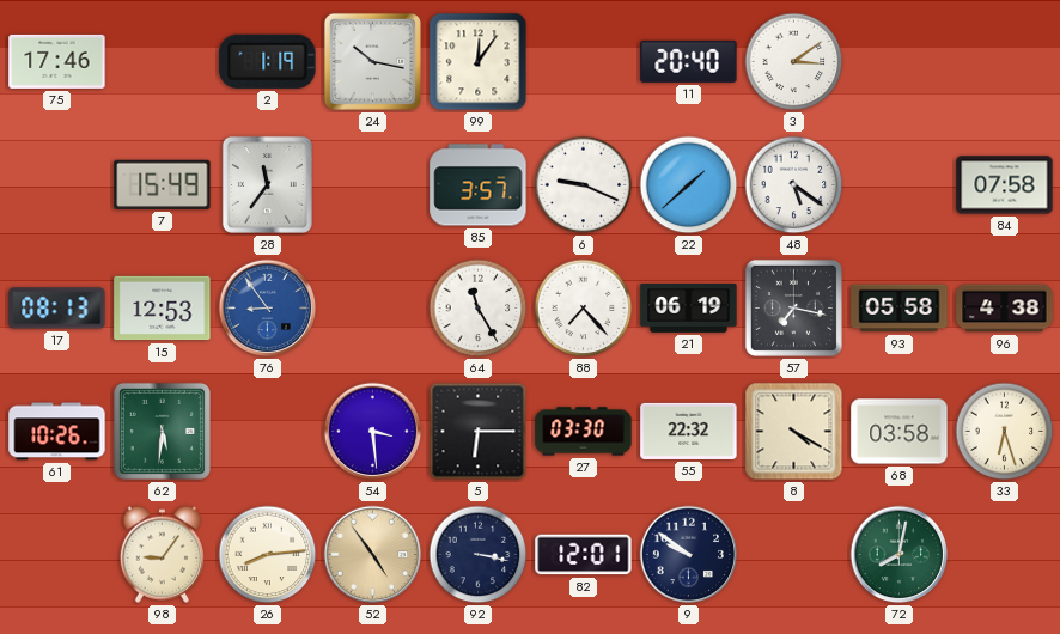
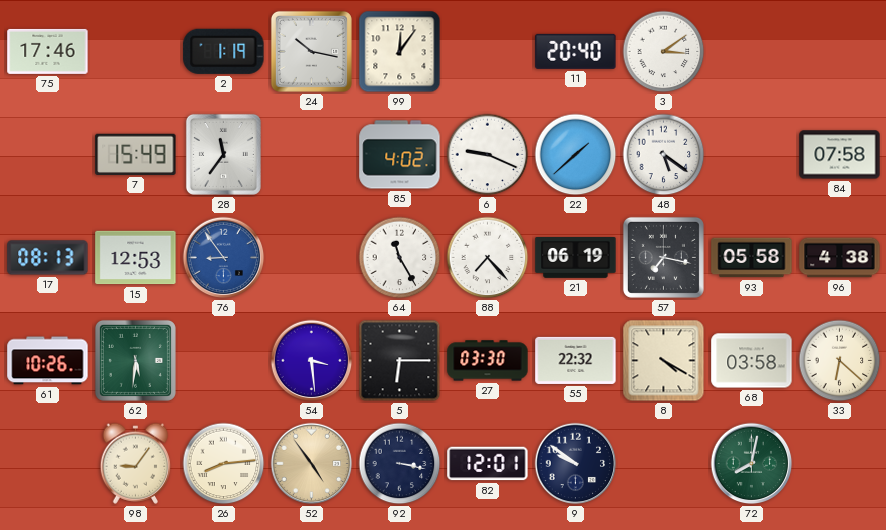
85: 3:57 -> 4:02
33: 6:27 -> 6:22
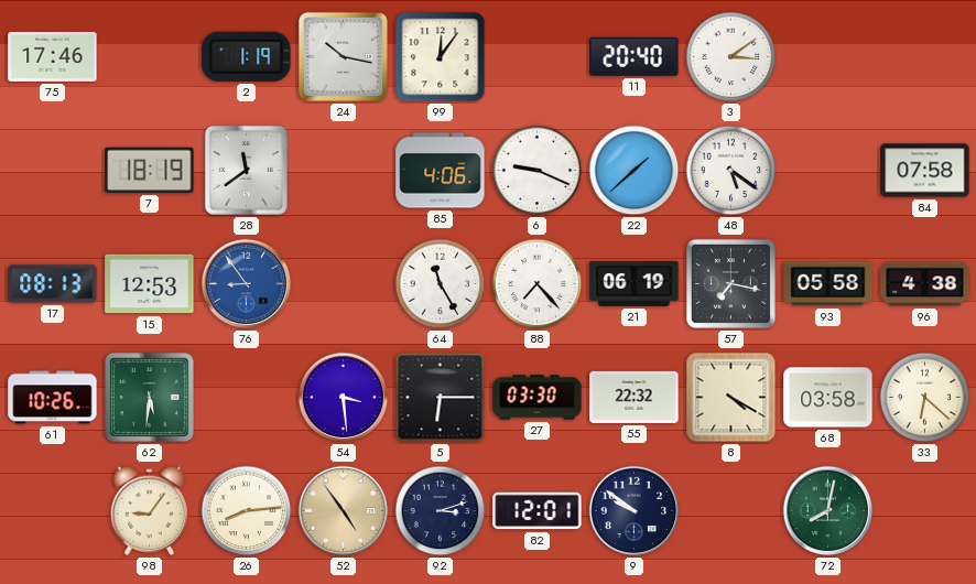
7: 15:49 -> 18:19
28: 11:36 -> 11:39
85: 4:02 -> 4:06
92: 3:17 -> 3:12
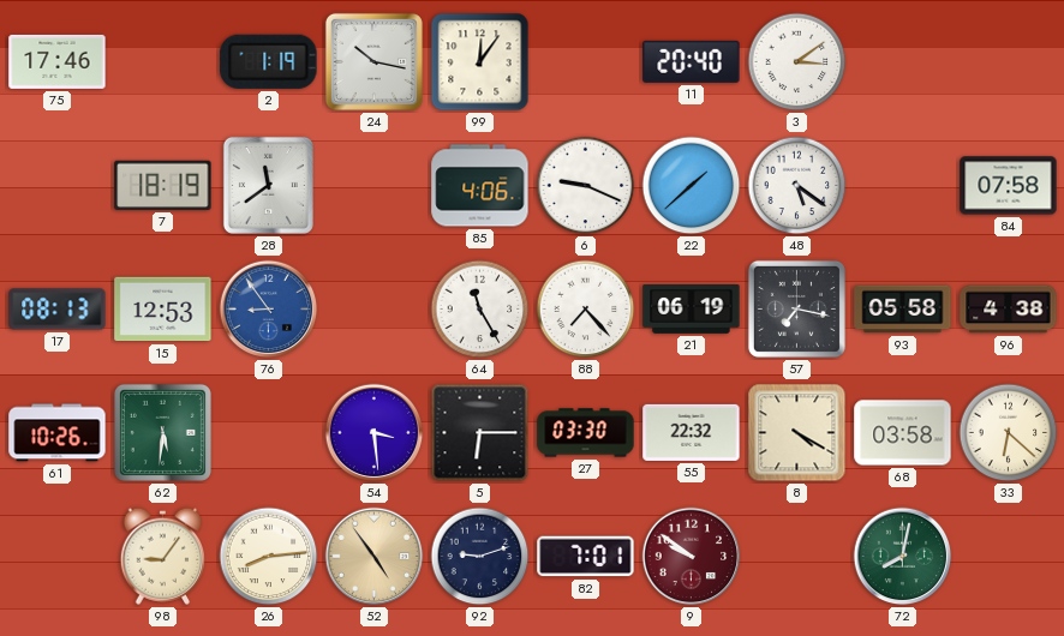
92: 3:12 -> 9:12
82: 12:01 -> 7:01
9 dial: navy -> burgundy
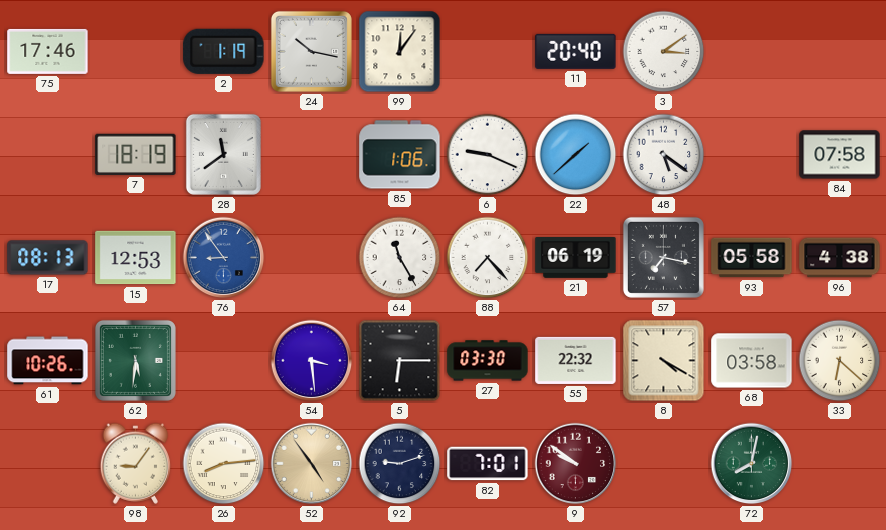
85: 4:06 -> 1:06
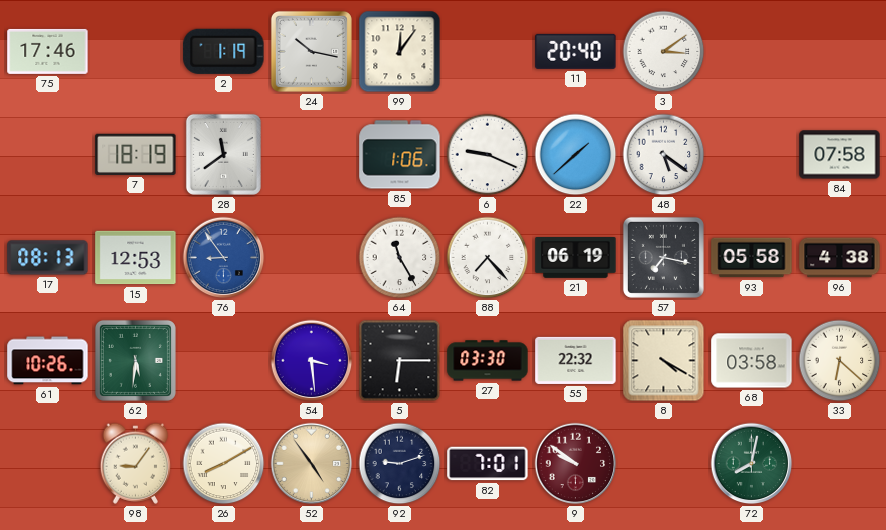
26: 8:14 -> 8:10
